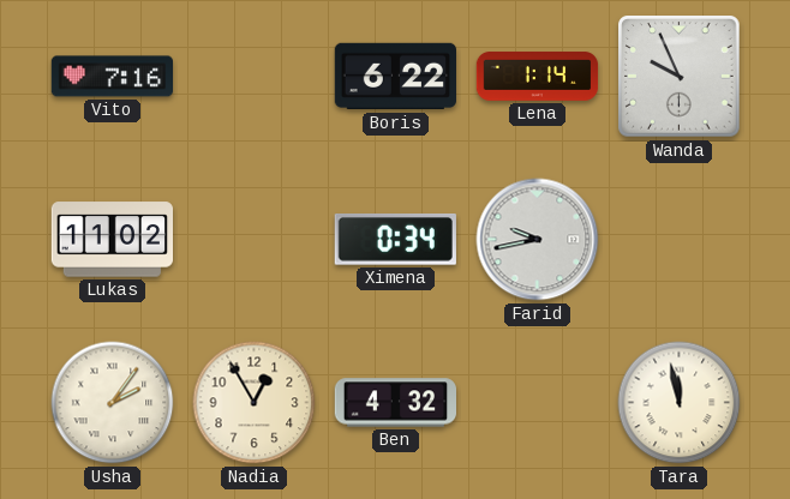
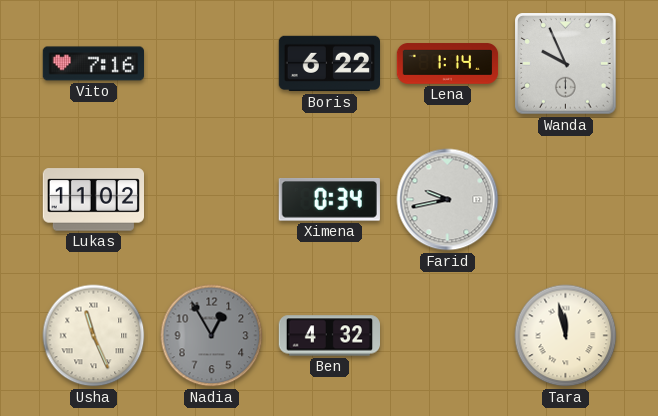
Usha: 2:06 -> 11:26
Nadia dial: cream -> grey
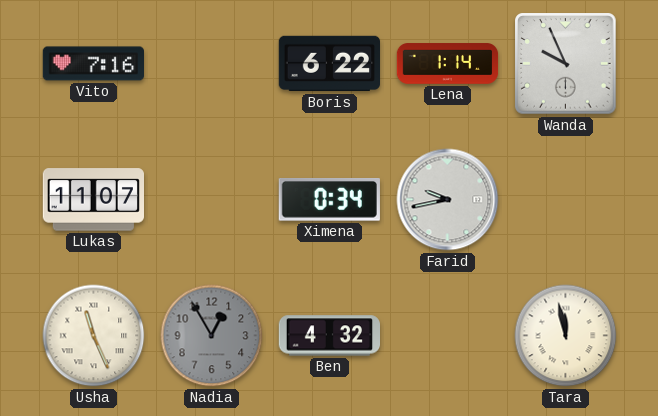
Lukas: 11:02 -> 11:07
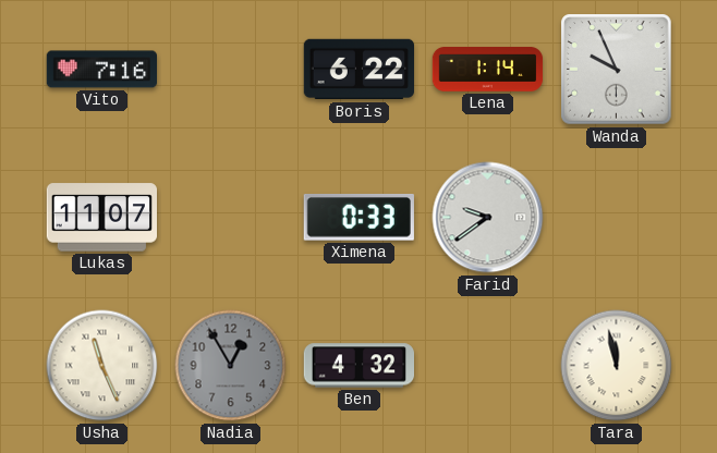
Ximena: 0:34 -> 0:33
Farid: 9:43 -> 9:39
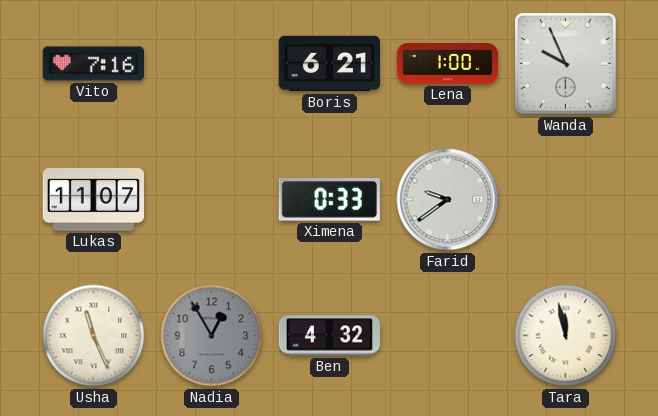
Boris: 6:22 -> 6:21
Lena: 1:14 -> 1:00
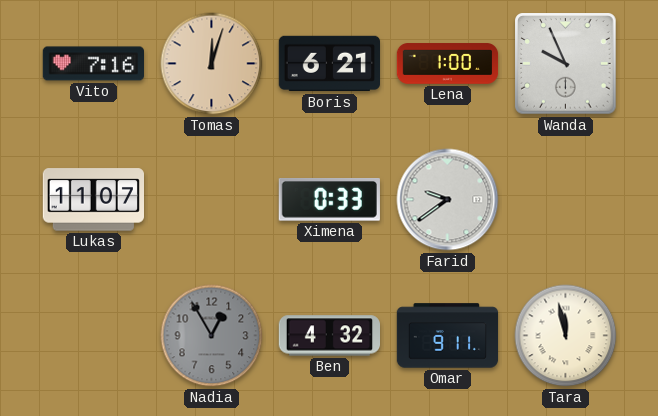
Tomas: none -> 12:03
Usha: 11:26 -> none
Omar: none -> 9:11
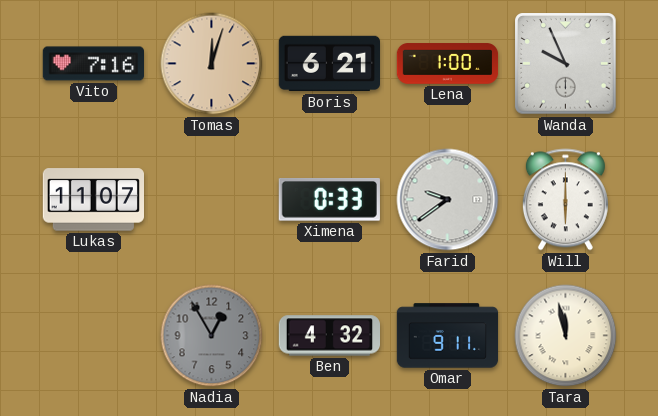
Will: none -> 6:00
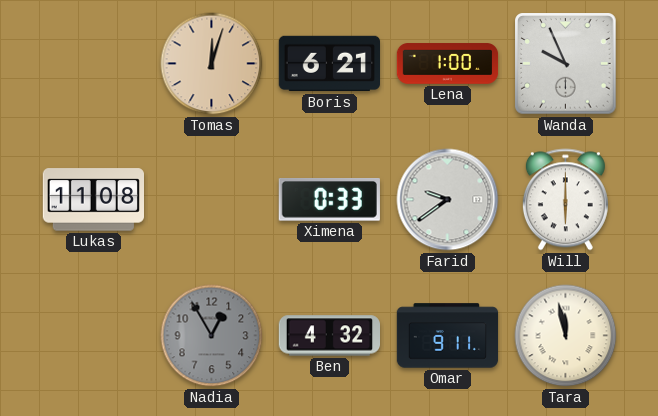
Vito: 7:16 -> none
Lukas: 11:07 -> 11:08
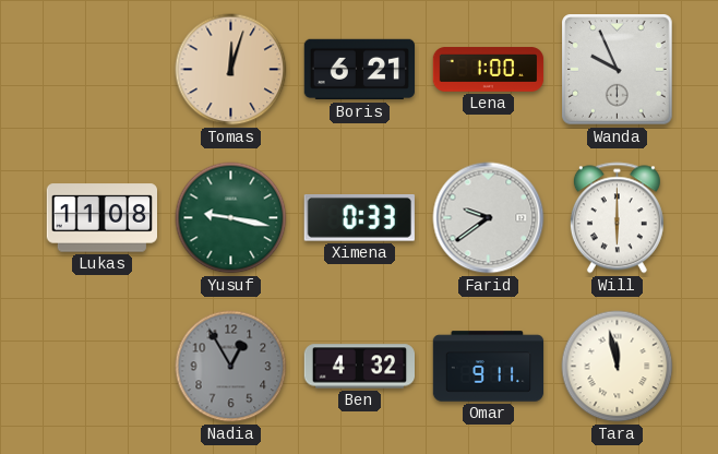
Yusuf: none -> 9:17
